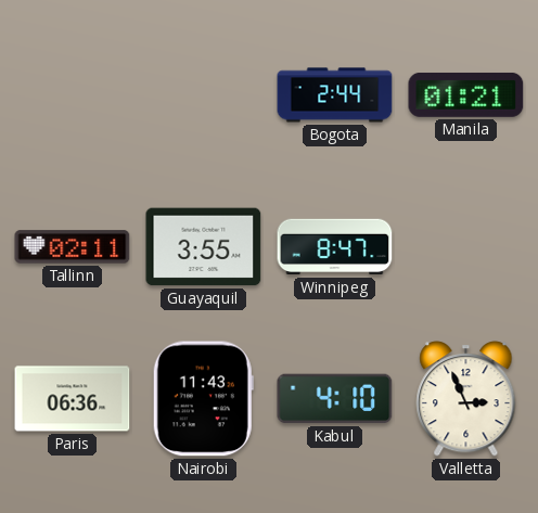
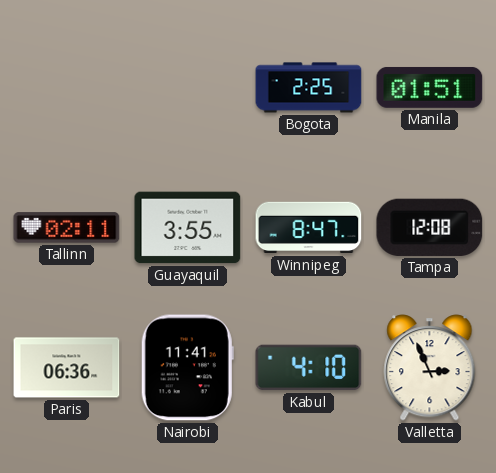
Bogota: 2:44 -> 2:25
Manila: 01:21 -> 01:51
Tampa: none -> 12:08
Nairobi: 11:43 -> 11:41
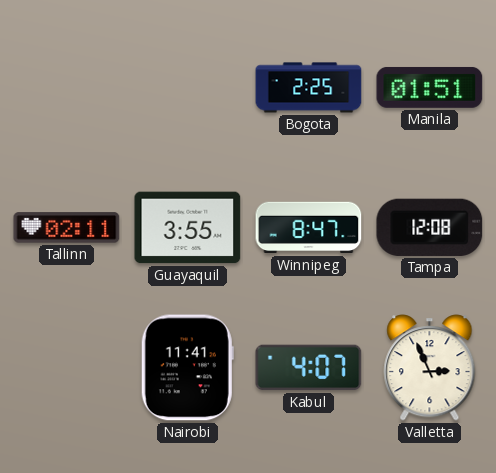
Paris: 06:36 -> none
Kabul: 4:10 -> 4:07
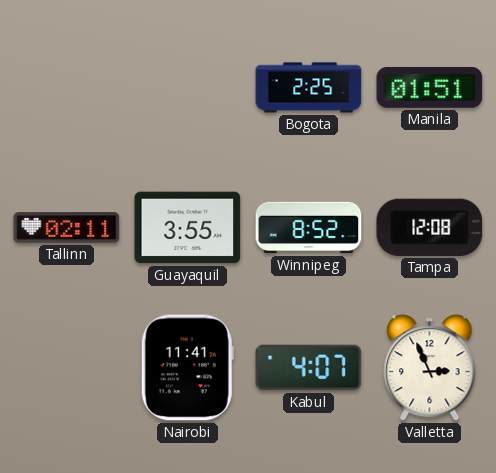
Winnipeg: 8:47 -> 8:52
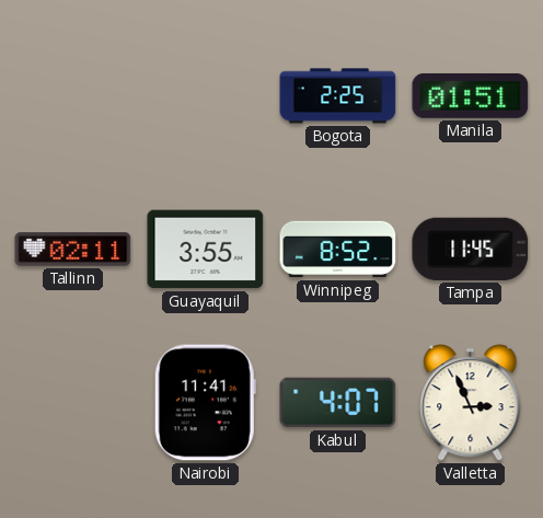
Tampa: 12:08 -> 11:45
